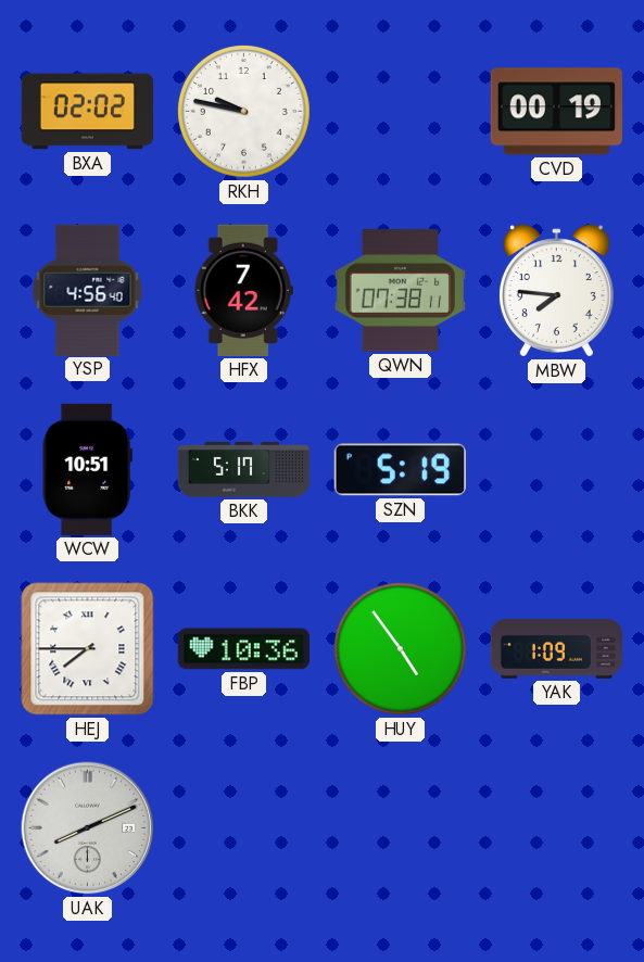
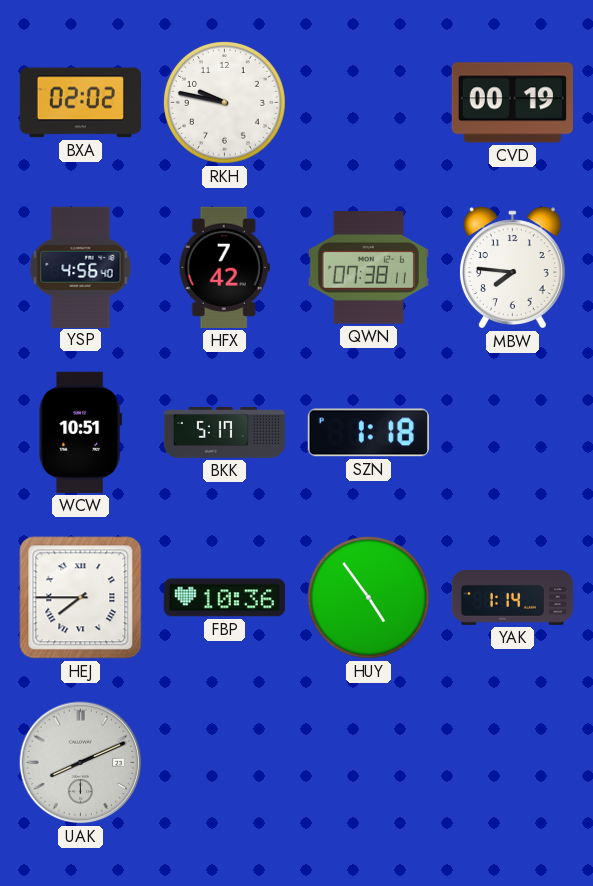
SZN: 5:19 -> 1:18
YAK: 1:09 -> 1:14
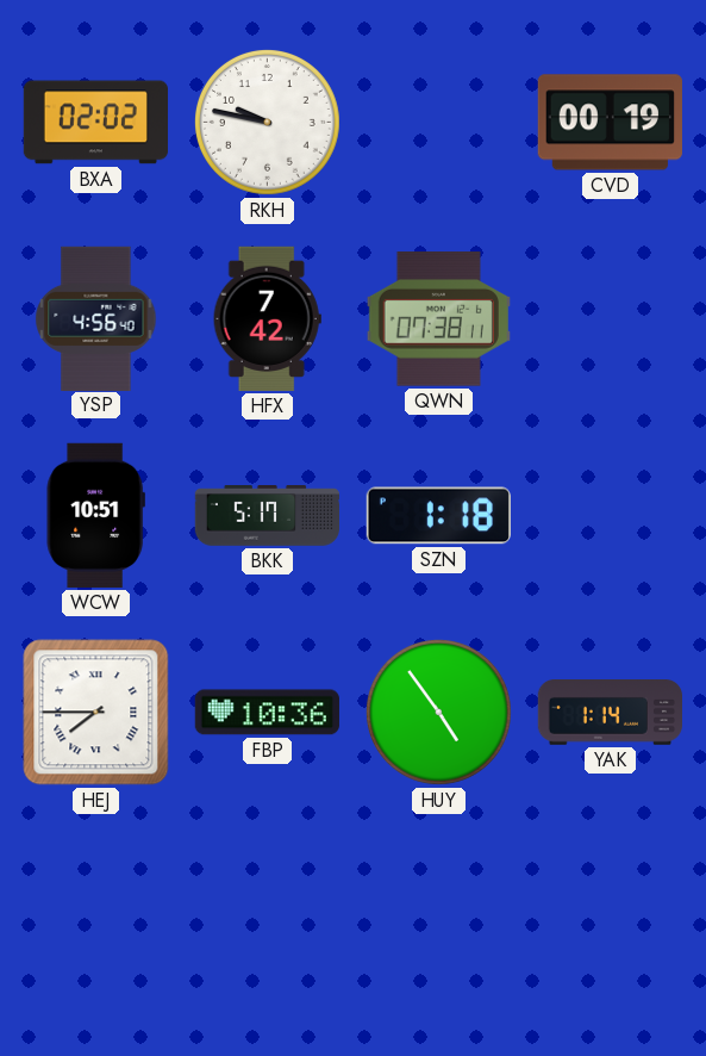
MBW: 7:46 -> none
UAK: 8:11 -> none
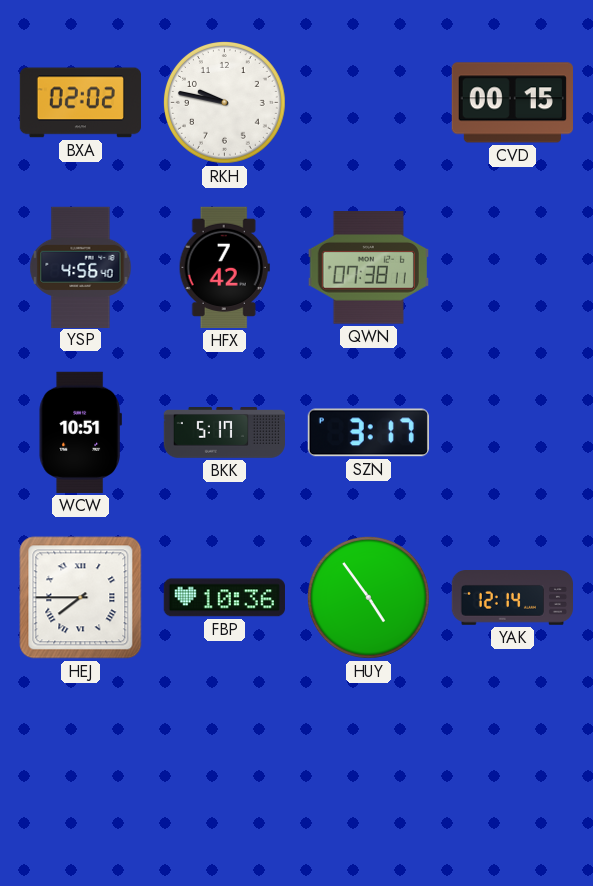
CVD: 00:19 -> 00:15
SZN: 1:18 -> 3:17
YAK: 1:14 -> 12:14
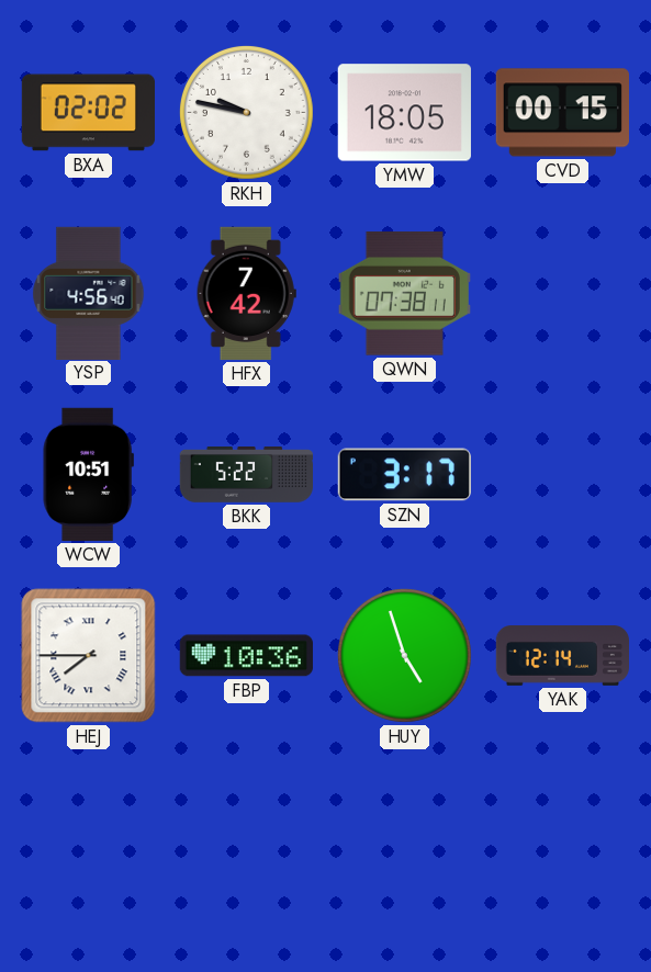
YMW: none -> 18:05
BKK: 5:17 -> 5:22
HUY: 4:54 -> 4:57
